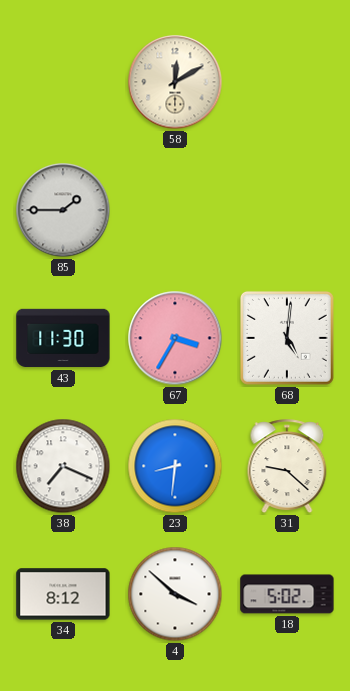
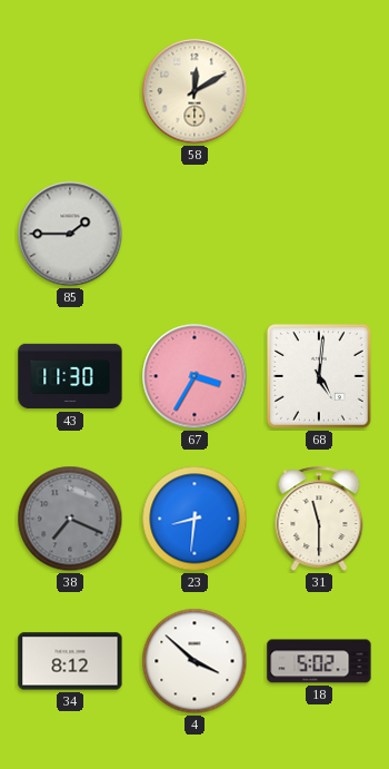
38 dial: white -> grey
31: 9:22 -> 11:30
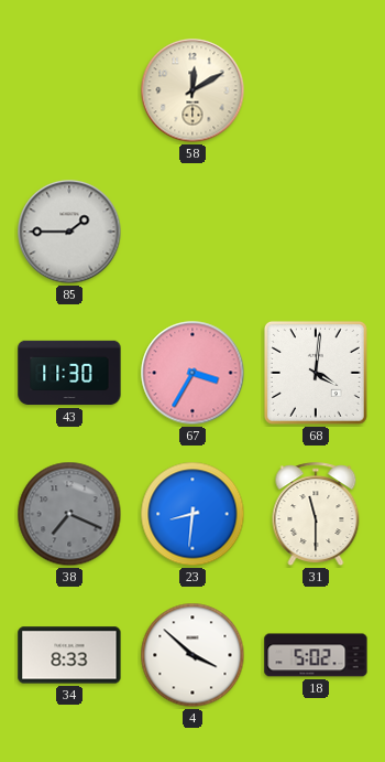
68: 5:01 -> 4:01
34: 8:12 -> 8:33
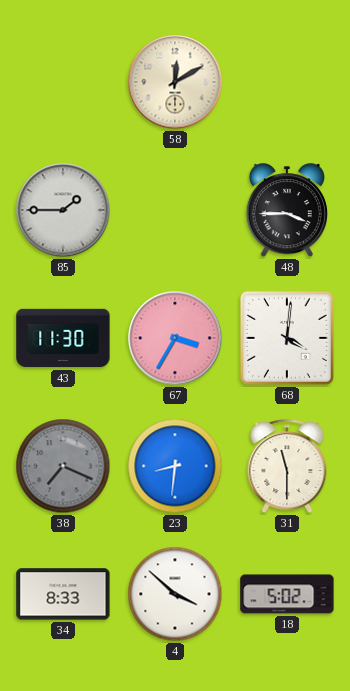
48: none -> 3:45
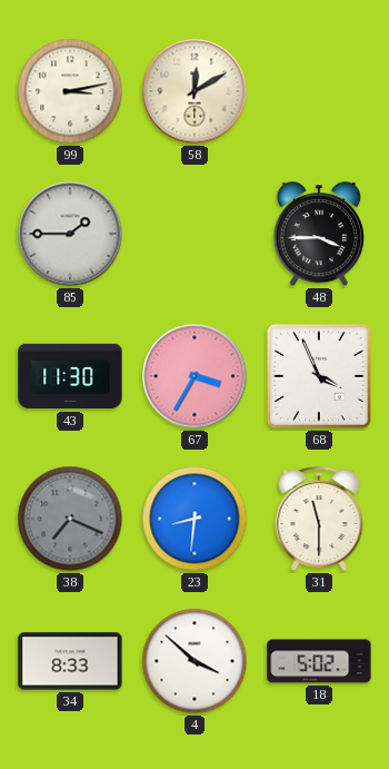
99: none -> 3:13
68: 4:01 -> 3:56
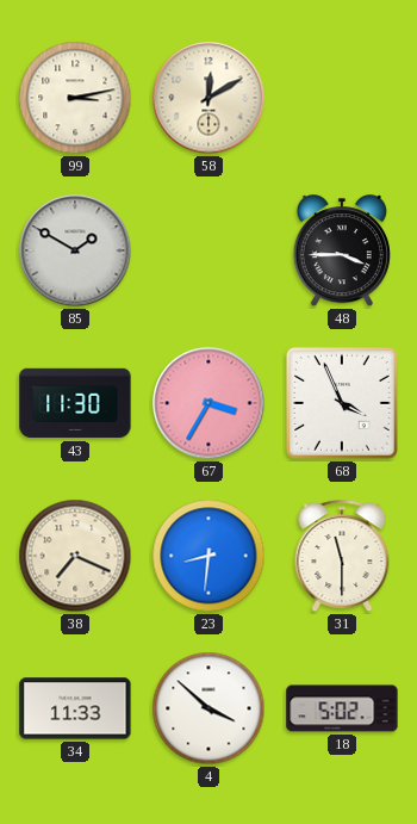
85: 1:45 -> 1:50
38 dial: grey -> cream
34: 8:33 -> 11:33
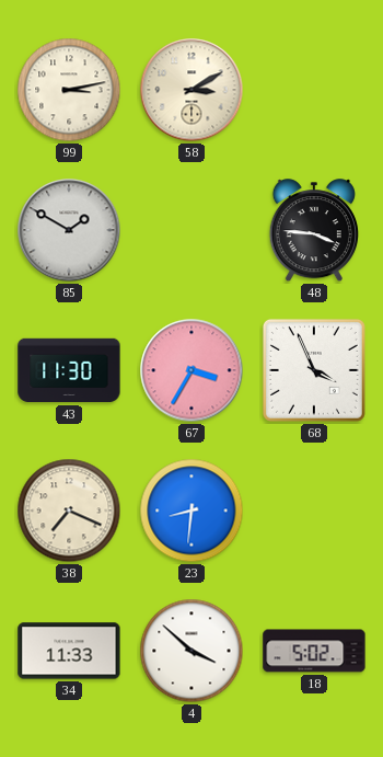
58: 12:10 -> 3:10
48: 3:45 -> 3:46
31: 11:30 -> none
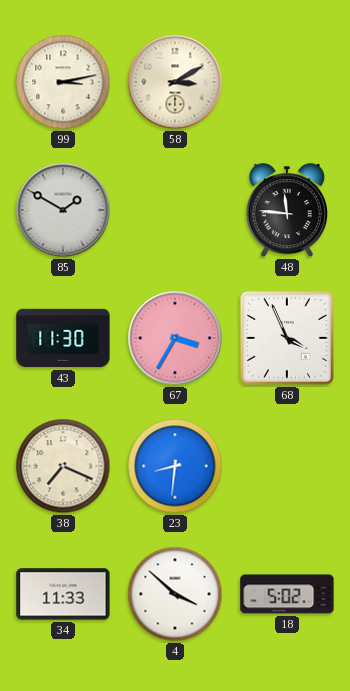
48: 3:46 -> 11:46
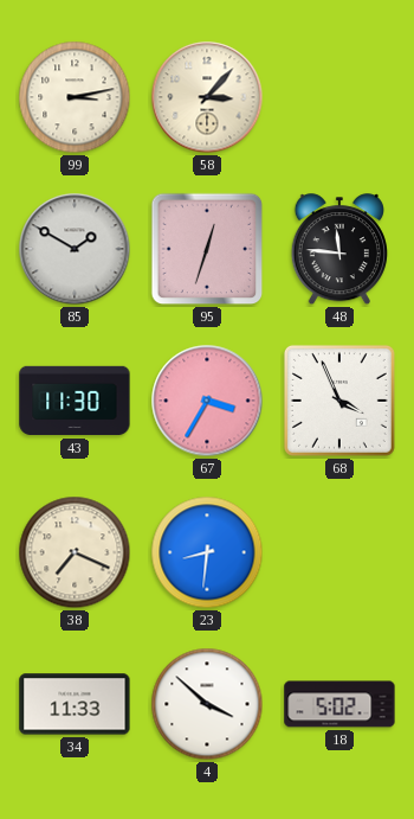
58: 3:10 -> 3:07
95: none -> 12:33
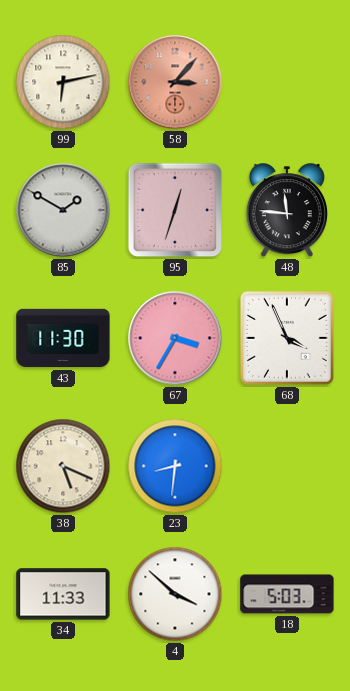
99: 3:13 -> 6:13
58 dial: cream -> salmon
38: 7:19 -> 5:19
18: 5:02 -> 5:03
